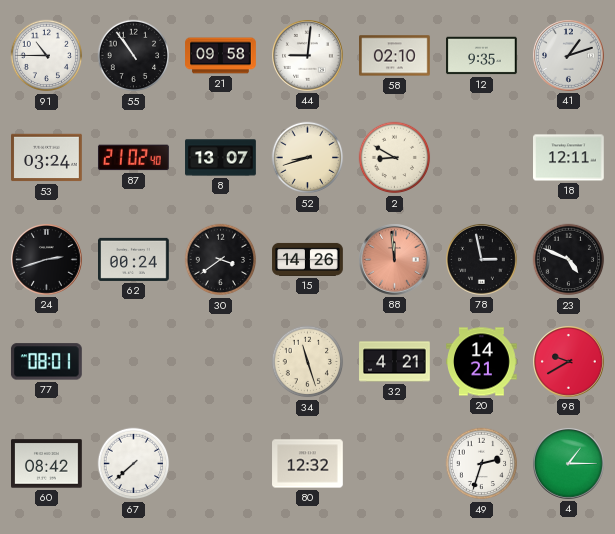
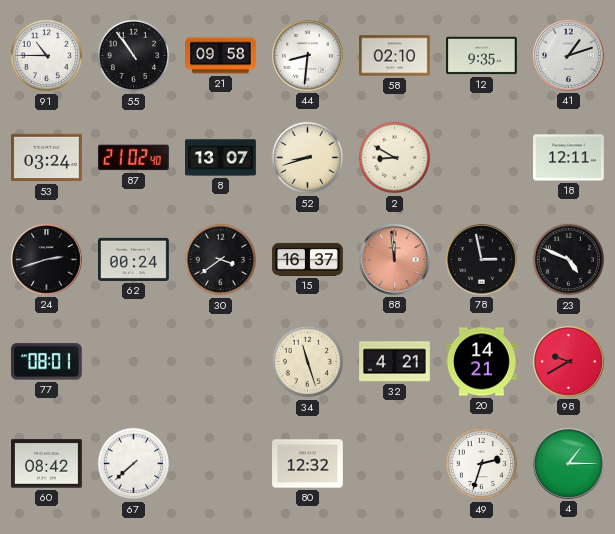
44: 9:01 -> 8:31
15: 14:26 -> 16:37
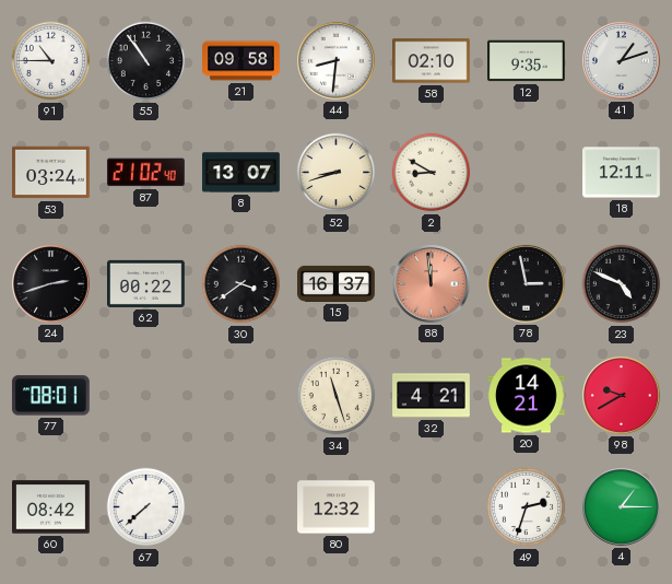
62: 00:24 -> 00:22
